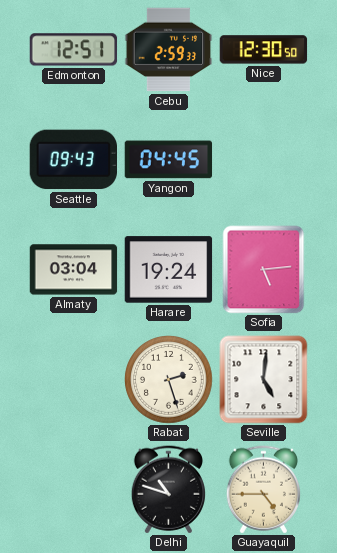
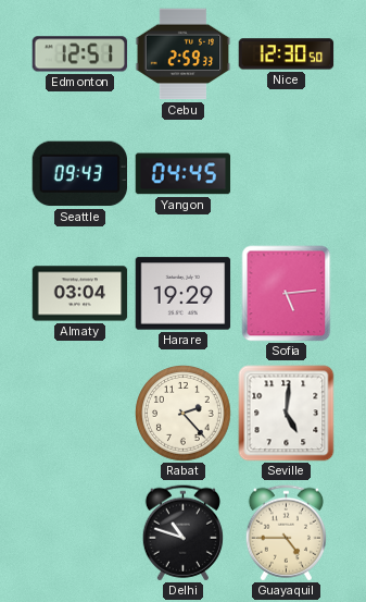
Harare: 19:24 -> 19:29
Rabat: 2:27 -> 2:23
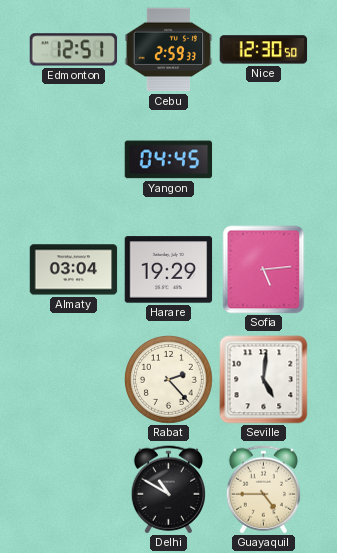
Seattle: 09:43 -> none
Delhi: 10:48 -> 10:50
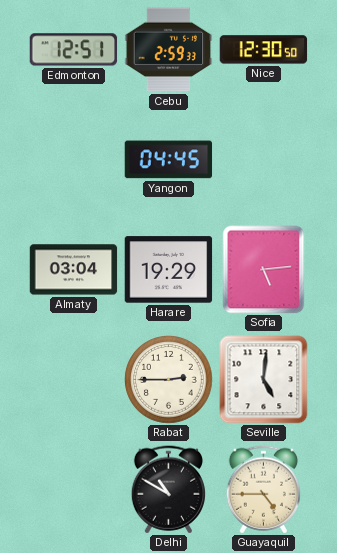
Rabat: 2:23 -> 2:45
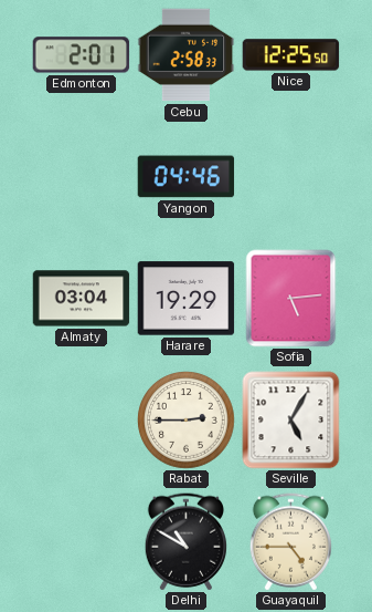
Edmonton: 12:51 -> 2:01
Cebu: 2:59 -> 2:58
Nice: 12:30 -> 12:25
Yangon: 04:45 -> 04:46
Seville: 5:01 -> 5:05
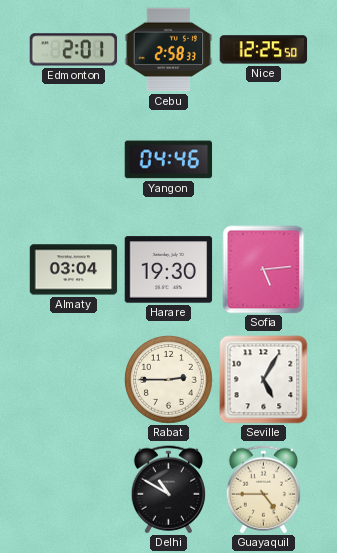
Harare: 19:29 -> 19:30
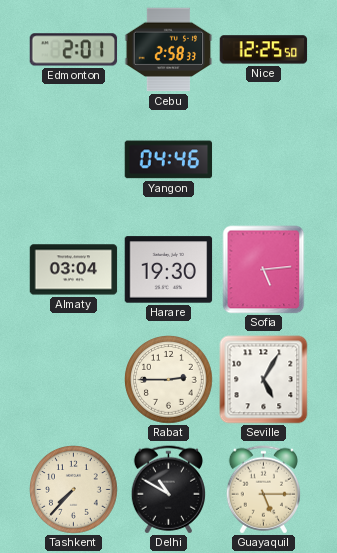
Tashkent: none -> 7:37
Guayaquil: 4:45 -> 5:15
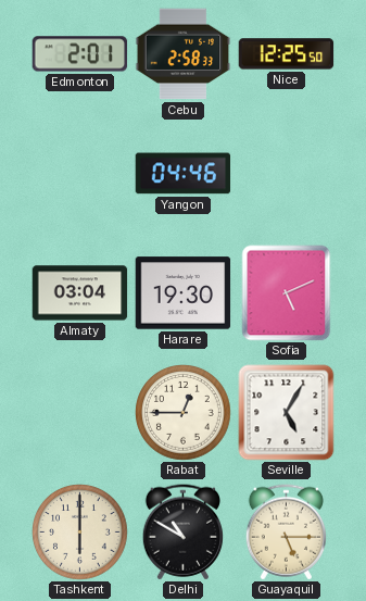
Sofia: 5:14 -> 5:11
Rabat: 2:45 -> 12:45
Tashkent: 7:37 -> 6:00
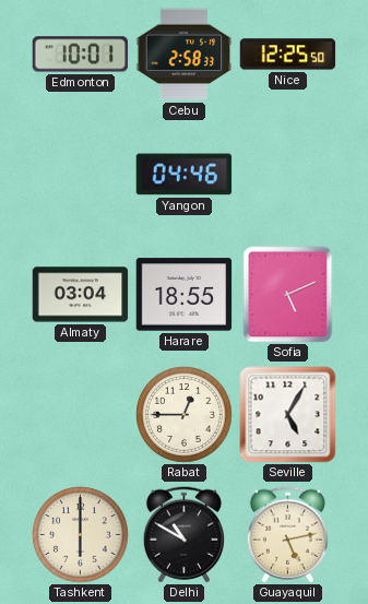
Edmonton: 2:01 -> 10:01
Harare: 19:30 -> 18:55
Guayaquil: 5:15 -> 5:13
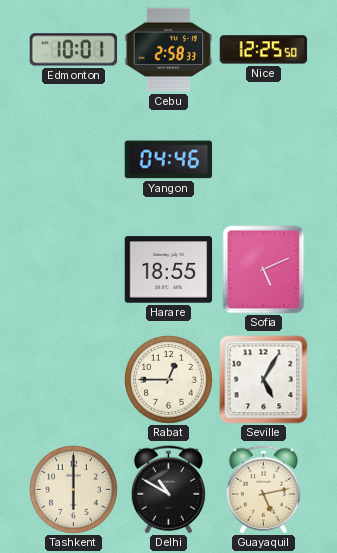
Almaty: 03:04 -> none
